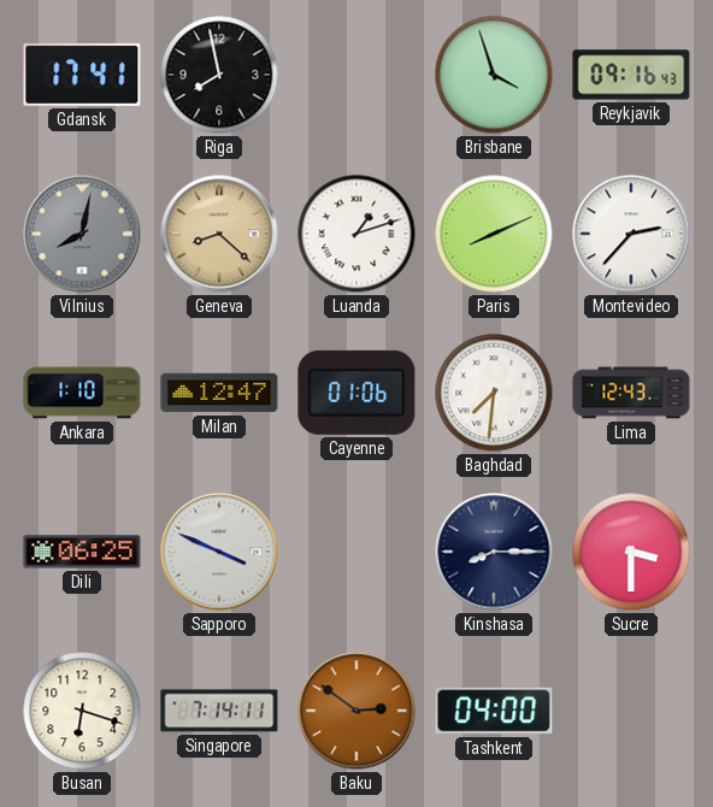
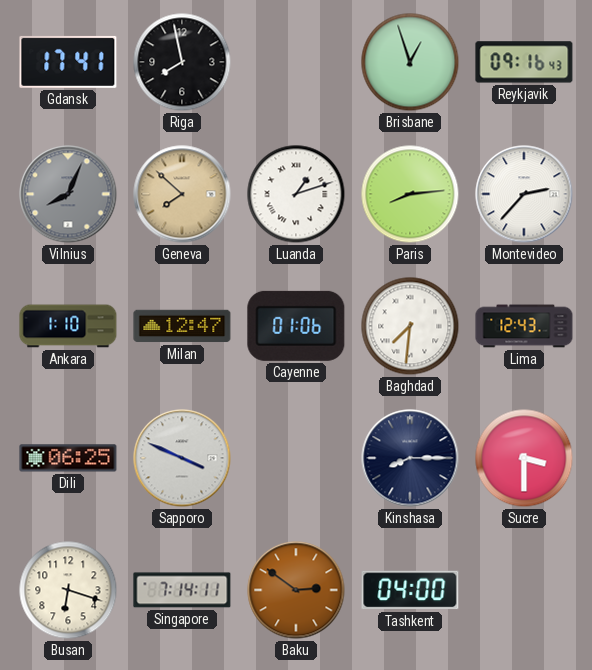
Brisbane: 3:57 -> 12:57
Vilnius: 8:02 -> 8:04
Geneva: 8:22 -> 7:52
Paris: 8:11 -> 8:14
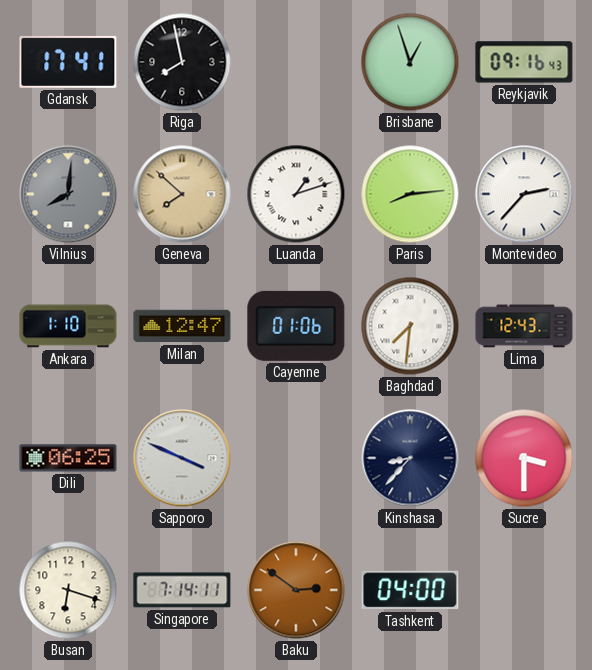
Vilnius: 8:04 -> 8:01
Kinshasa: 8:15 -> 8:37
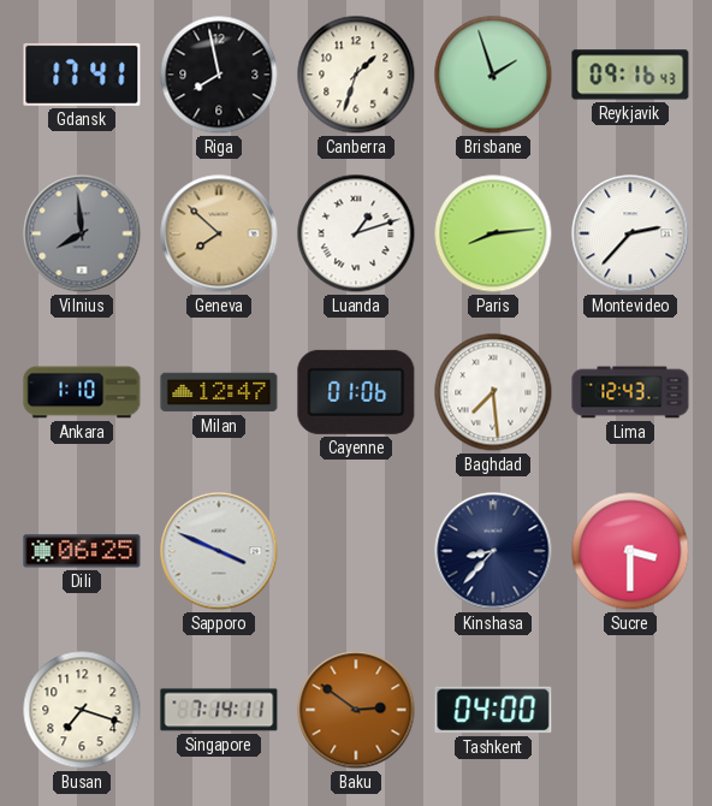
Canberra: none -> 1:33
Brisbane: 12:57 -> 1:57
Vilnius: 8:01 -> 7:59
Baghdad: 7:31 -> 7:29
Busan: 6:18 -> 7:18
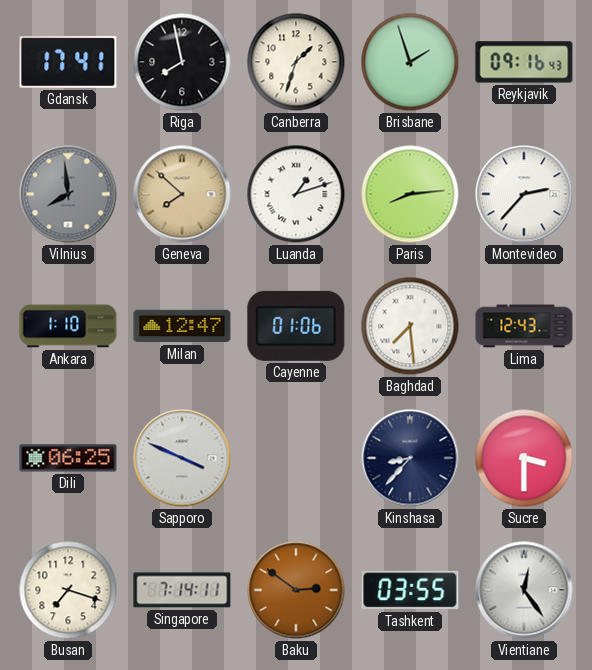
Tashkent: 04:00 -> 03:55
Vientiane: none -> 12:24
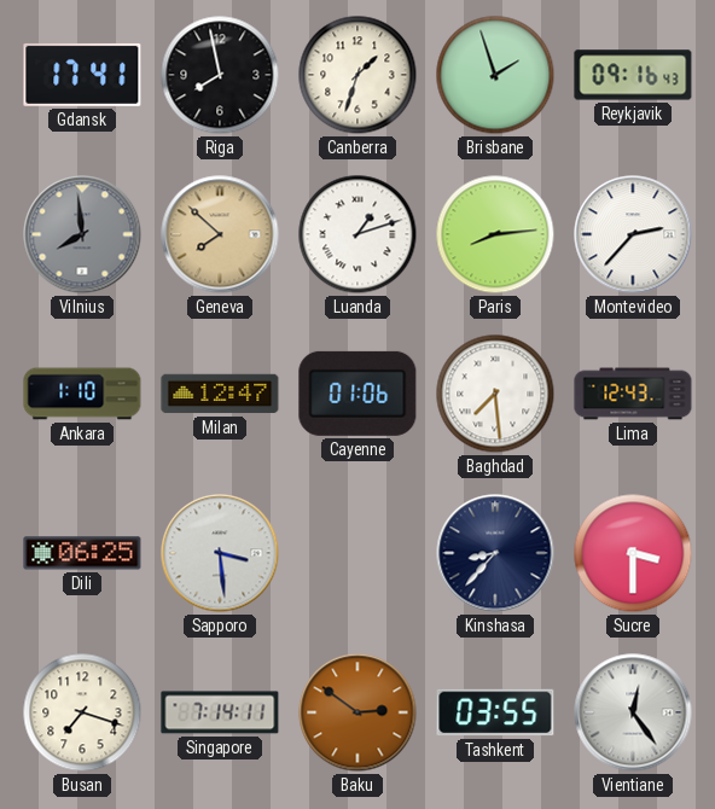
Sapporo: 3:49 -> 3:29
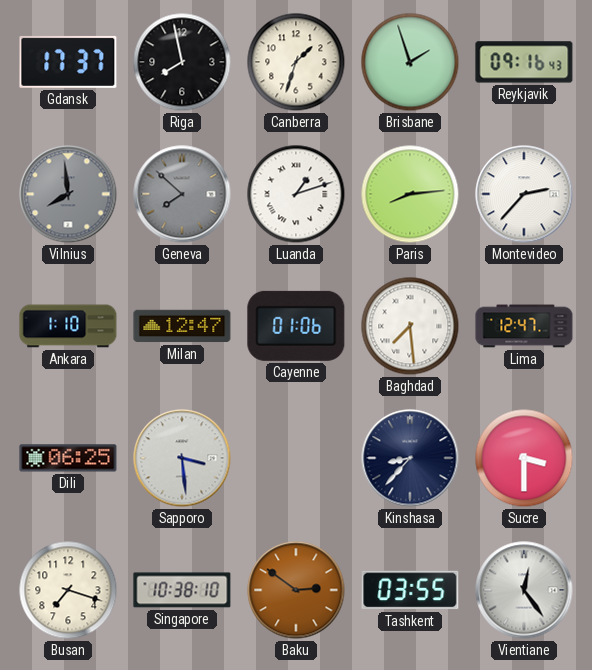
Gdansk: 17:41 -> 17:37
Geneva dial: champagne -> grey
Lima: 12:43 -> 12:47
Singapore: 7:14 -> 10:38
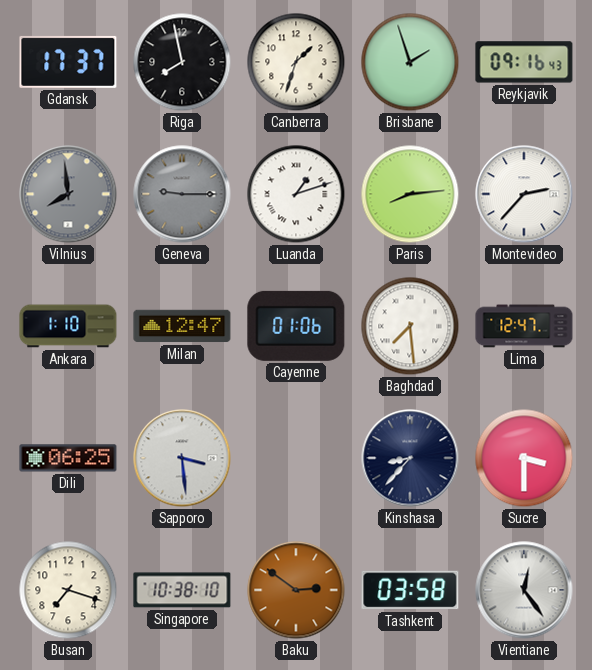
Geneva: 7:52 -> 9:15
Tashkent: 03:55 -> 03:58
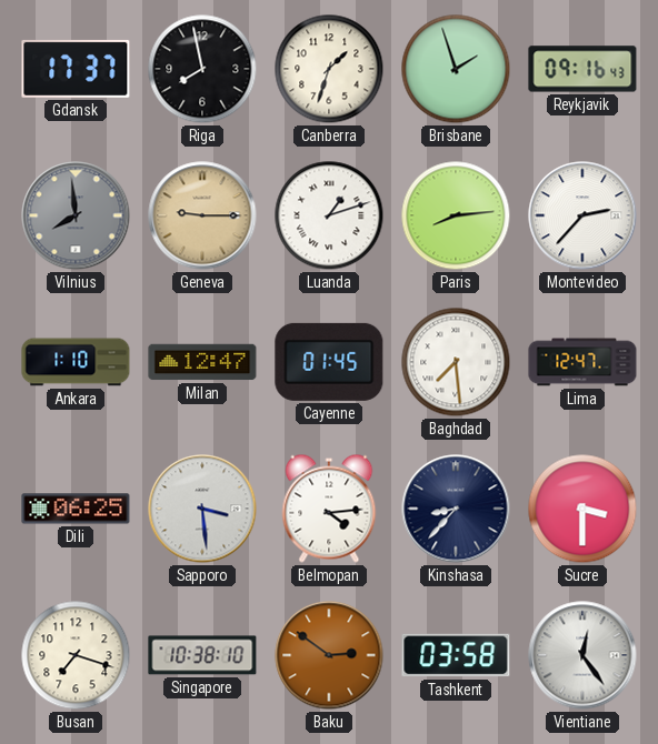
Geneva dial: grey -> champagne
Cayenne: 01:06 -> 01:45
Belmopan: none -> 4:14
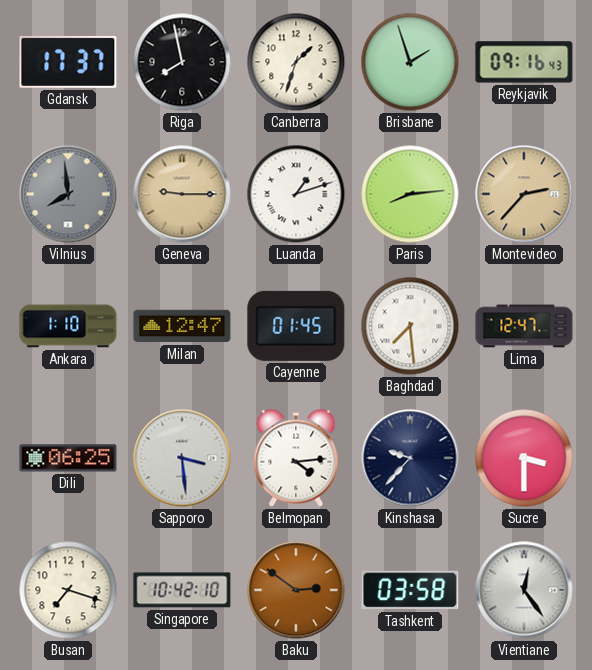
Montevideo dial: white -> champagne
Kinshasa: 8:37 -> 9:37
Singapore: 10:38 -> 10:42
